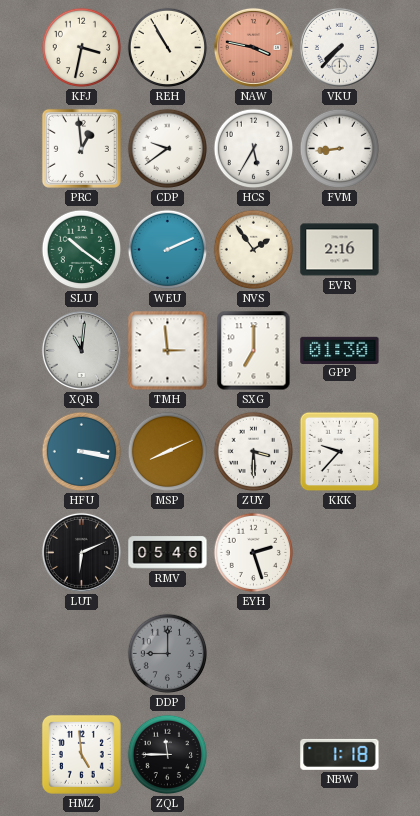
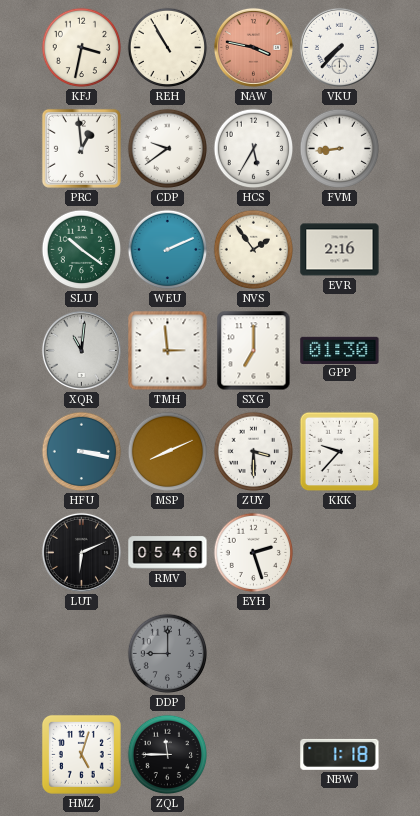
HMZ: 4:59 -> 5:03
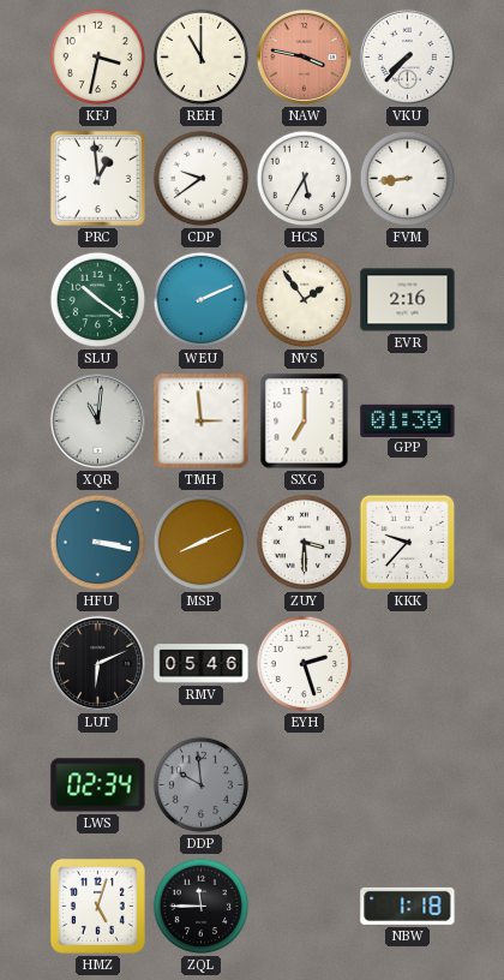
REH: 10:55 -> 11:00
LWS: none -> 02:34
DDP: 9:00 -> 9:59
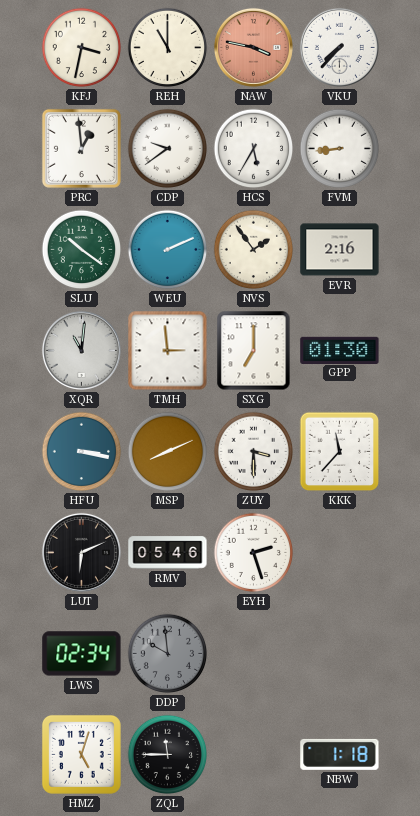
KKK: 9:37 -> 11:37
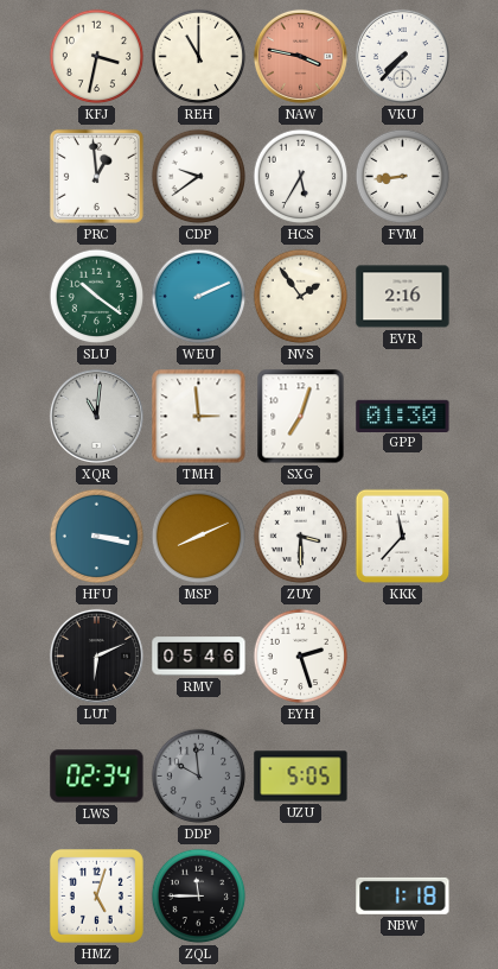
SXG: 7:00 -> 7:03
UZU: none -> 5:05
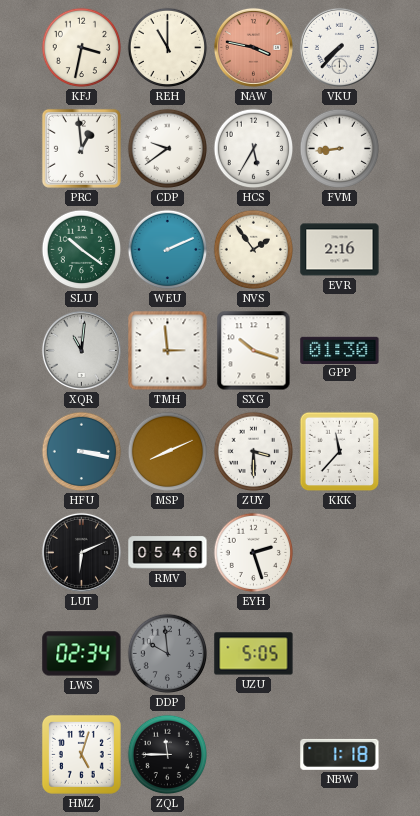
SXG: 7:03 -> 10:18
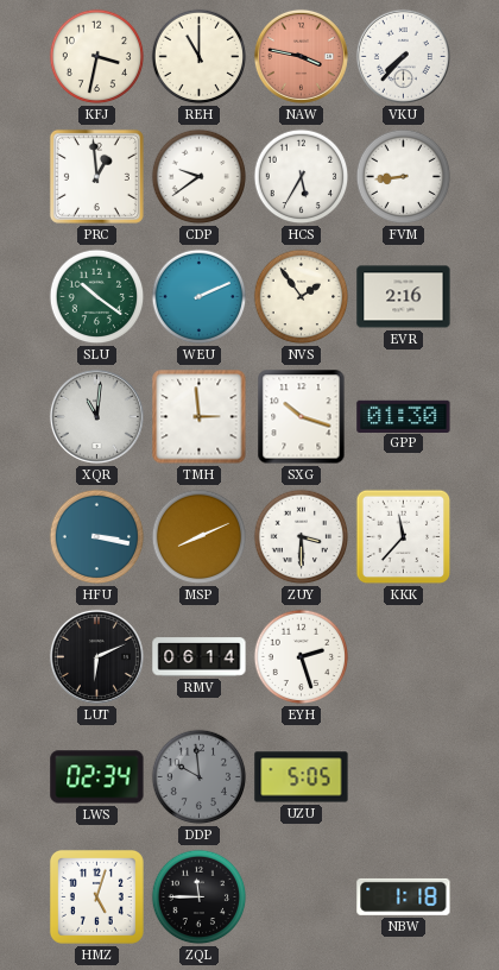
RMV: 05:46 -> 06:14
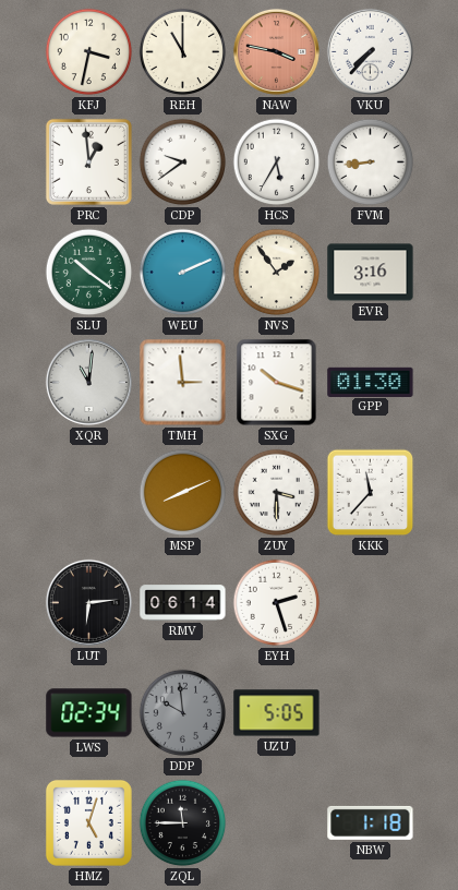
EVR: 2:16 -> 3:16
HFU: 3:17 -> none
LUT: 6:11 -> 6:14
